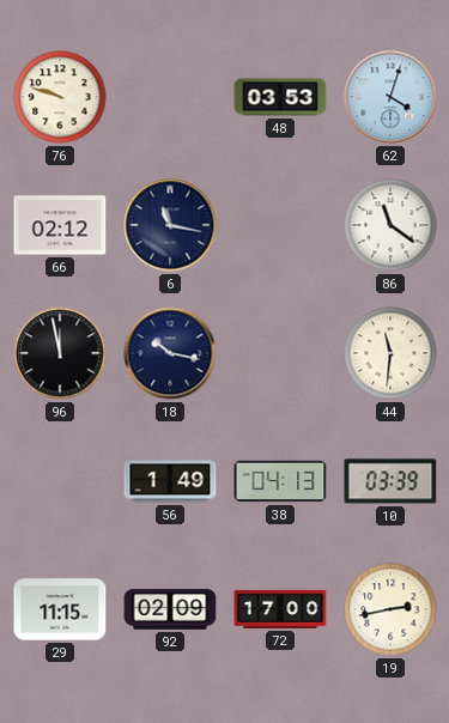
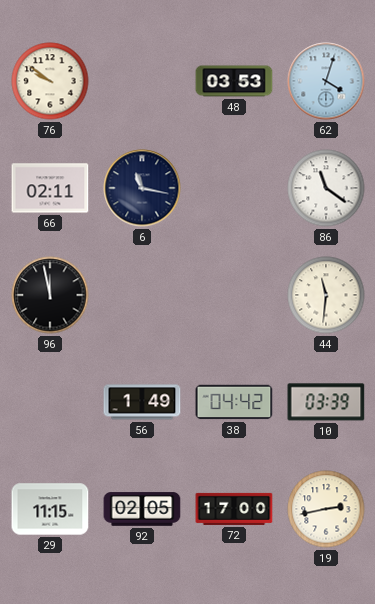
76: 9:48 -> 9:51
66: 02:12 -> 02:11
18: 10:17 -> none
38: 04:13 -> 04:42
92: 02:09 -> 02:05
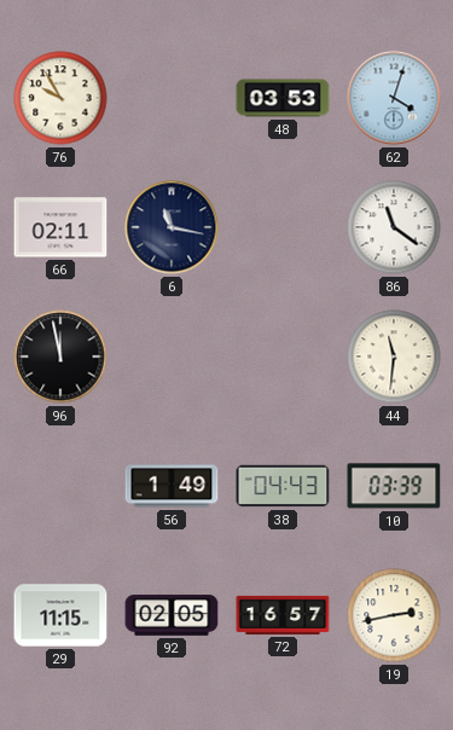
76: 9:51 -> 9:55
38: 04:42 -> 04:43
72: 17:00 -> 16:57
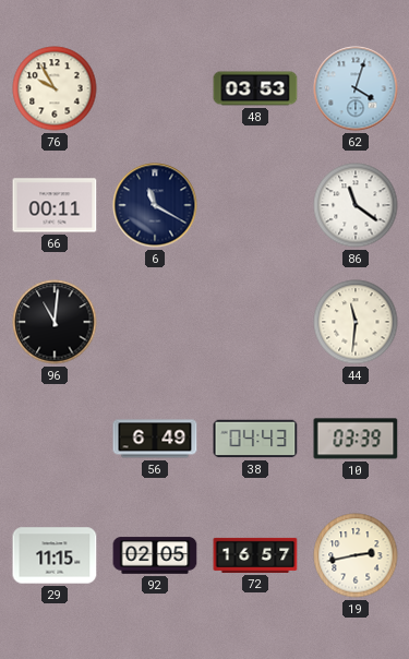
66: 02:11 -> 00:11
6: 11:17 -> 11:20
96: 11:58 -> 11:01
56: 1:49 -> 6:49
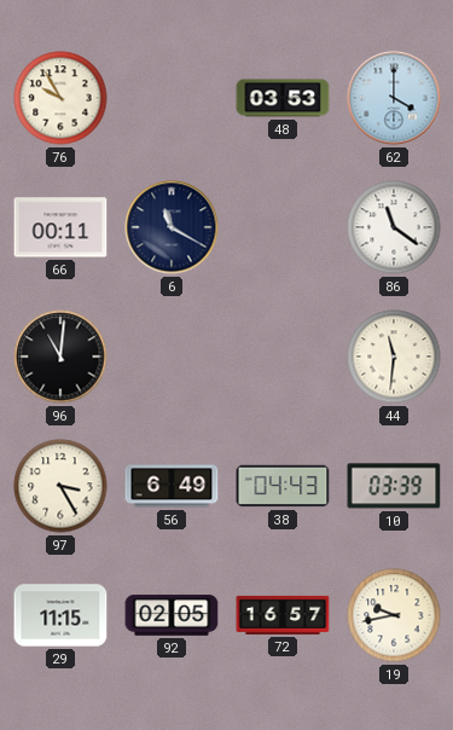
62: 4:03 -> 4:00
97: none -> 3:25
19: 2:43 -> 9:43
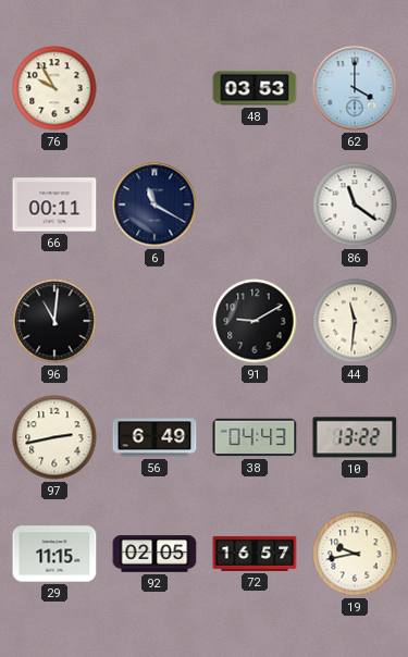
91: none -> 9:10
97: 3:25 -> 2:43
10: 03:39 -> 13:22
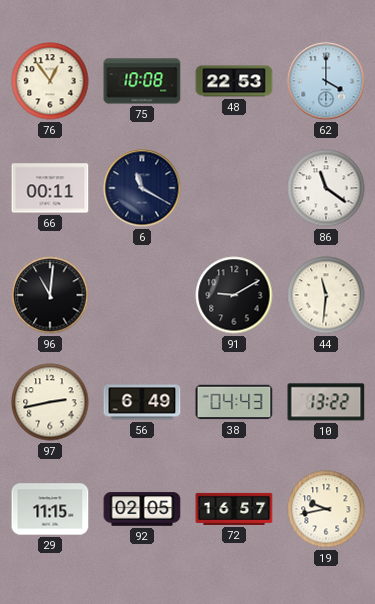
76: 9:55 -> 12:54
75: none -> 10:08
48: 03:53 -> 22:53
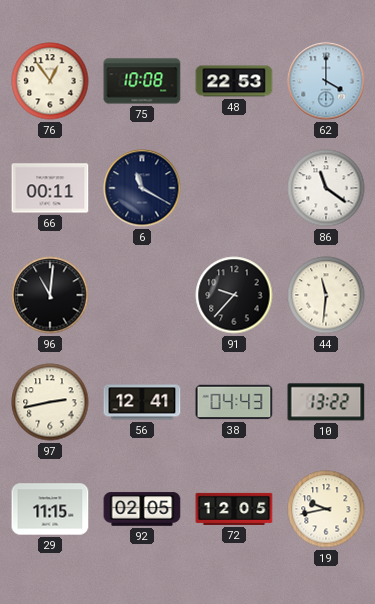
91: 9:10 -> 9:37
56: 6:49 -> 12:41
72: 16:57 -> 12:05
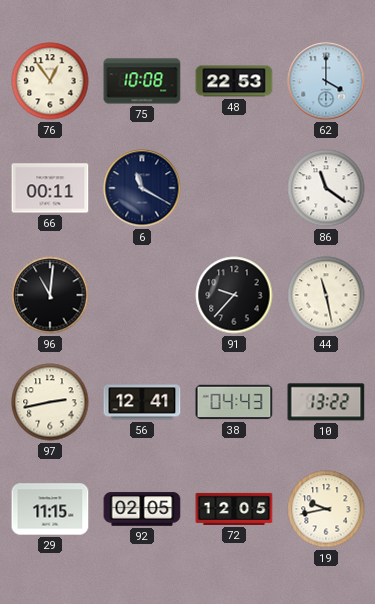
44: 11:31 -> 11:28
